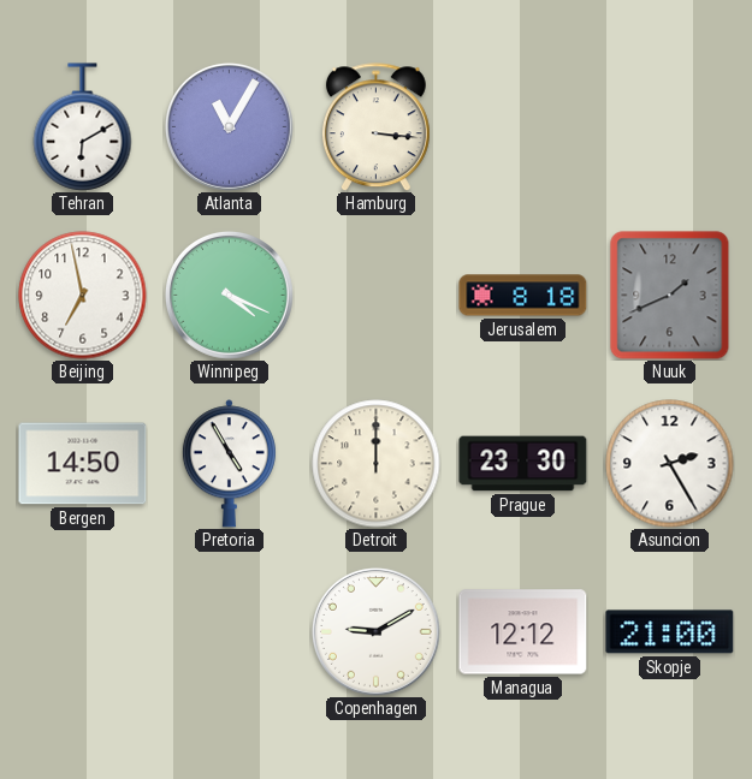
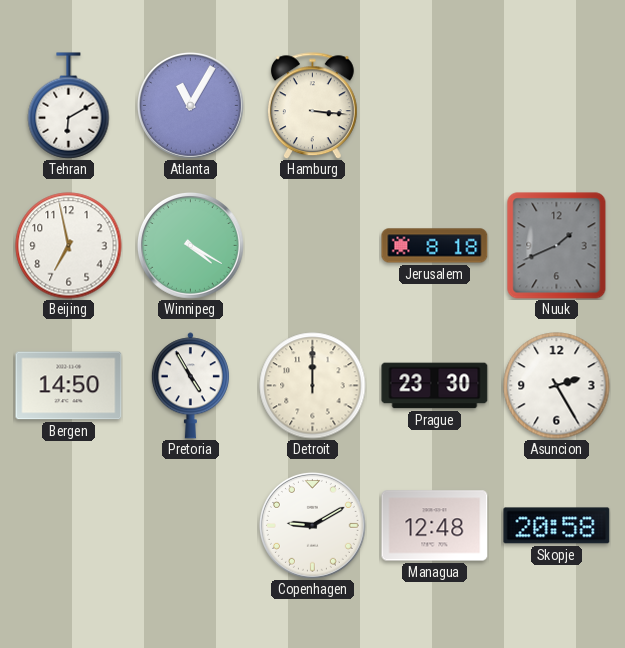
Winnipeg: 4:19 -> 4:20
Managua: 12:12 -> 12:48
Skopje: 21:00 -> 20:58
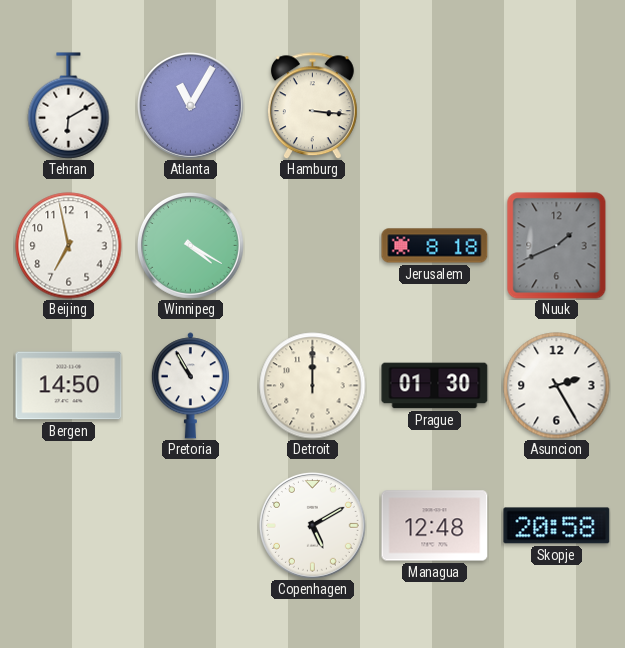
Pretoria: 4:55 -> 10:55
Prague: 23:30 -> 01:30
Copenhagen: 9:10 -> 5:10
